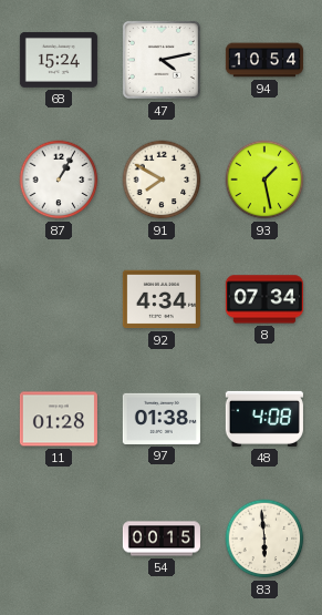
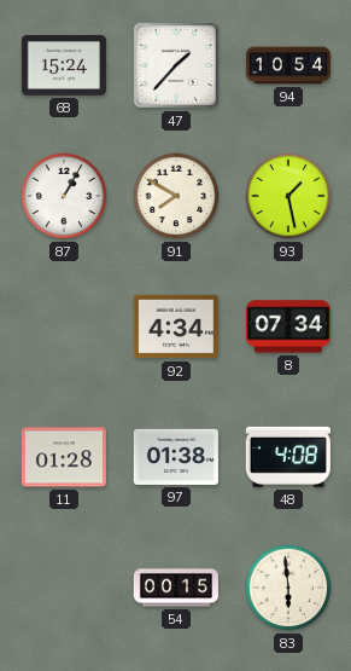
47: 4:13 -> 1:37
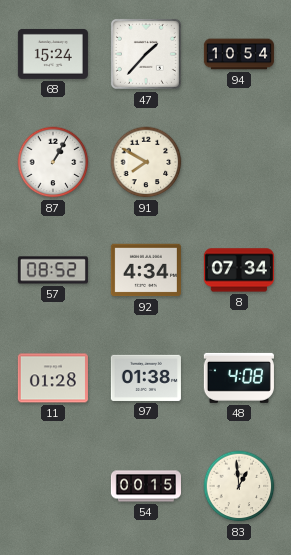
93: 1:28 -> none
57: none -> 08:52
83: 5:59 -> 12:59
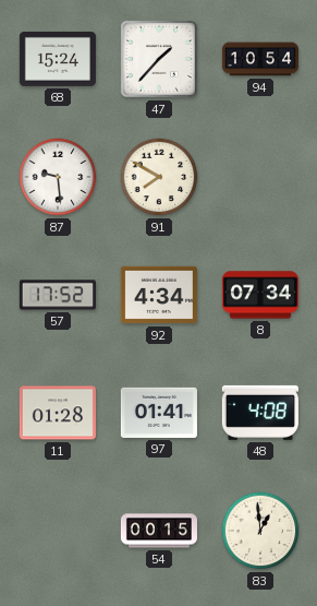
87: 1:05 -> 9:29
57: 08:52 -> 17:52
97: 01:38 -> 01:41
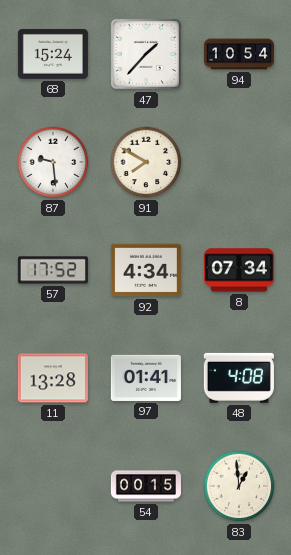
11: 01:28 -> 13:28
